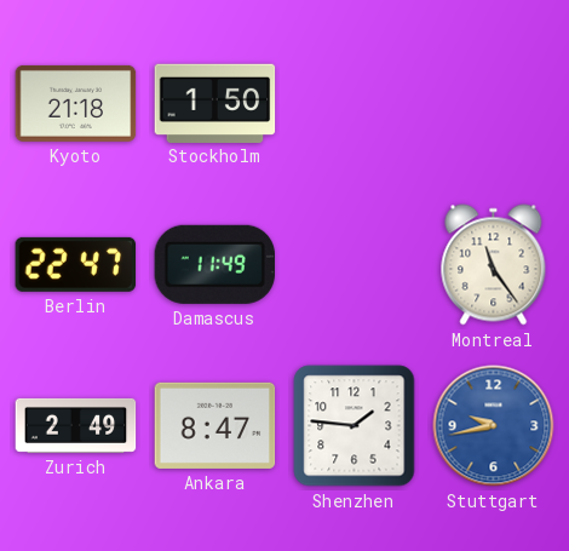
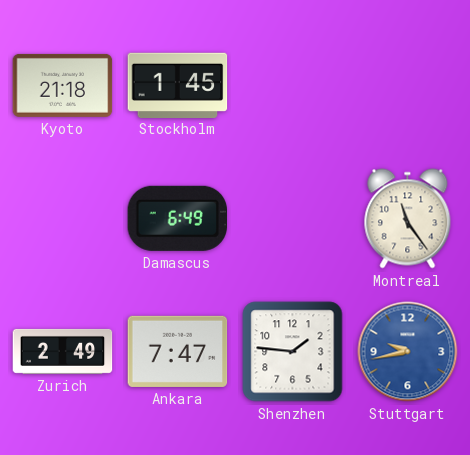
Stockholm: 1:50 -> 1:45
Berlin: 22:47 -> none
Damascus: 11:49 -> 6:49
Ankara: 8:47 -> 7:47
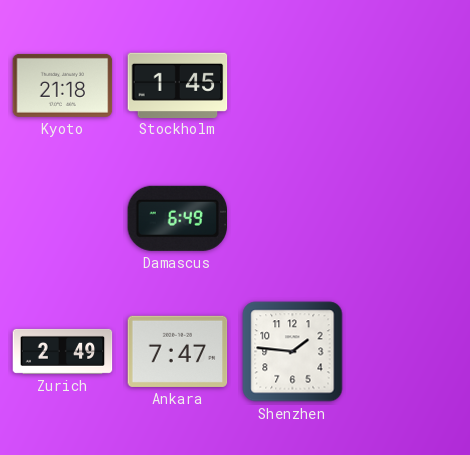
Montreal: 11:24 -> none
Stuttgart: 9:43 -> none
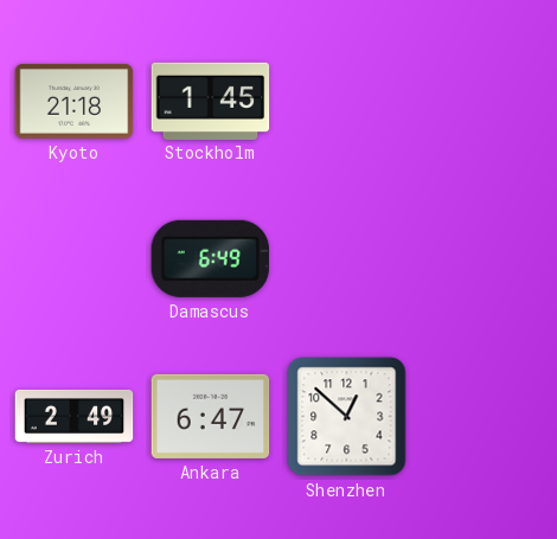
Ankara: 7:47 -> 6:47
Shenzhen: 1:46 -> 12:52
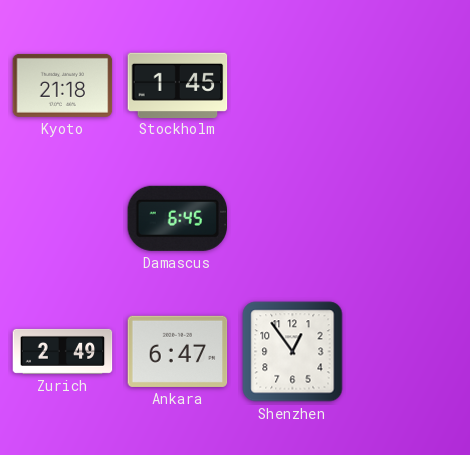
Damascus: 6:49 -> 6:45
Shenzhen: 12:52 -> 12:54
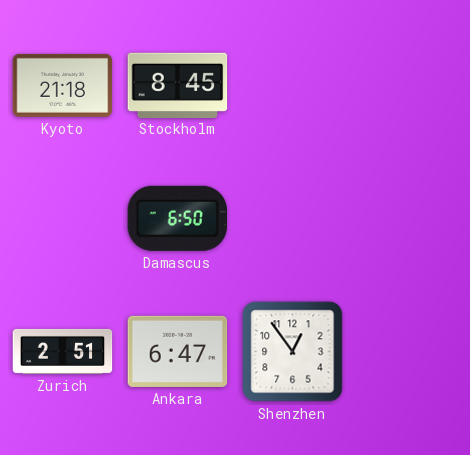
Stockholm: 1:45 -> 8:45
Damascus: 6:45 -> 6:50
Zurich: 2:49 -> 2:51
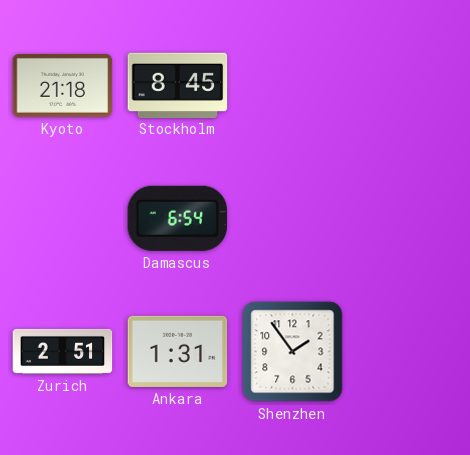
Damascus: 6:50 -> 6:54
Ankara: 6:47 -> 1:31
Shenzhen: 12:54 -> 1:54
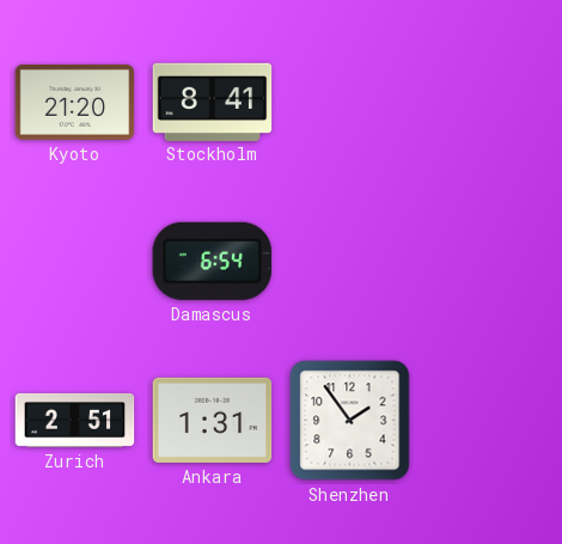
Kyoto: 21:18 -> 21:20
Stockholm: 8:45 -> 8:41
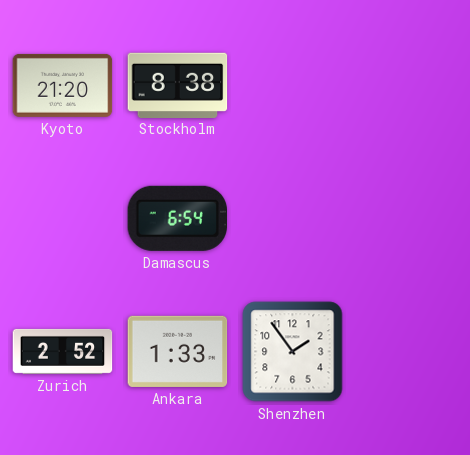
Stockholm: 8:41 -> 8:38
Zurich: 2:51 -> 2:52
Ankara: 1:31 -> 1:33
